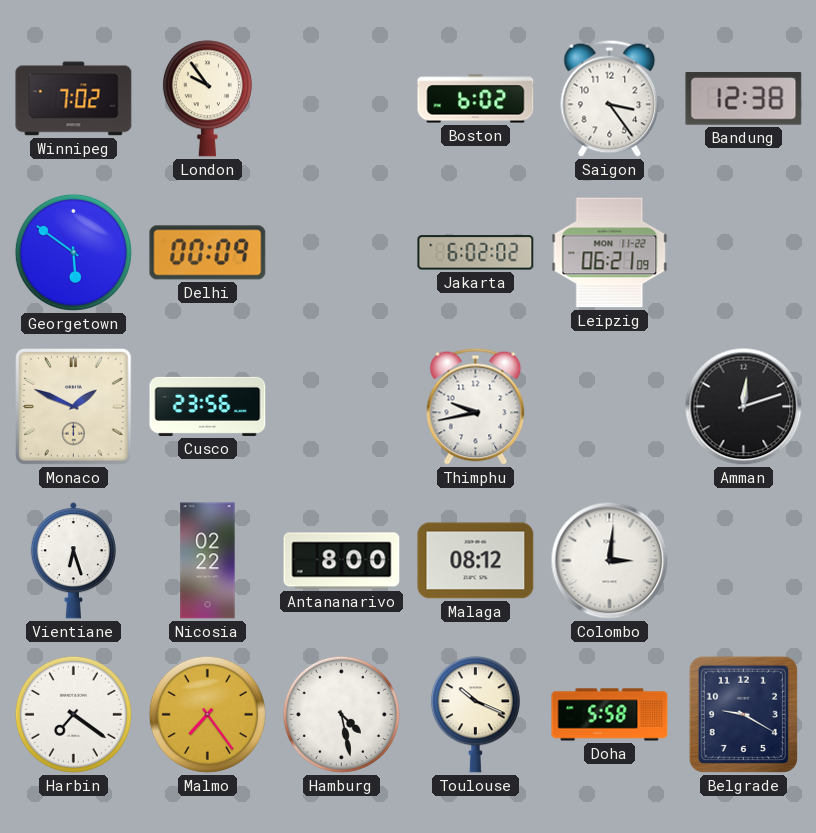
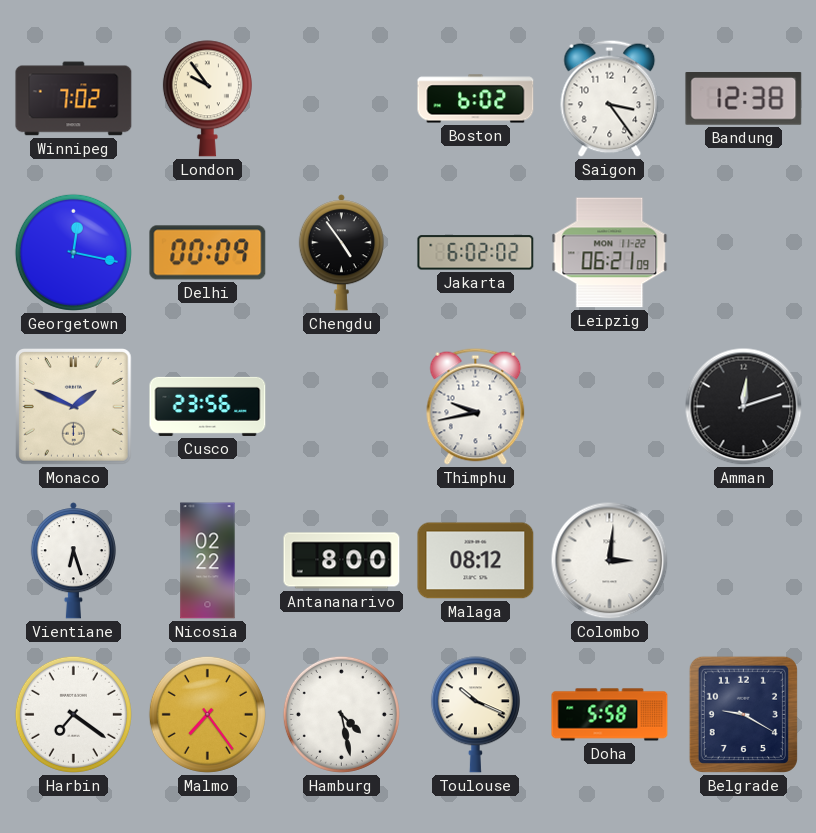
Georgetown: 5:51 -> 12:17
Chengdu: none -> 4:54
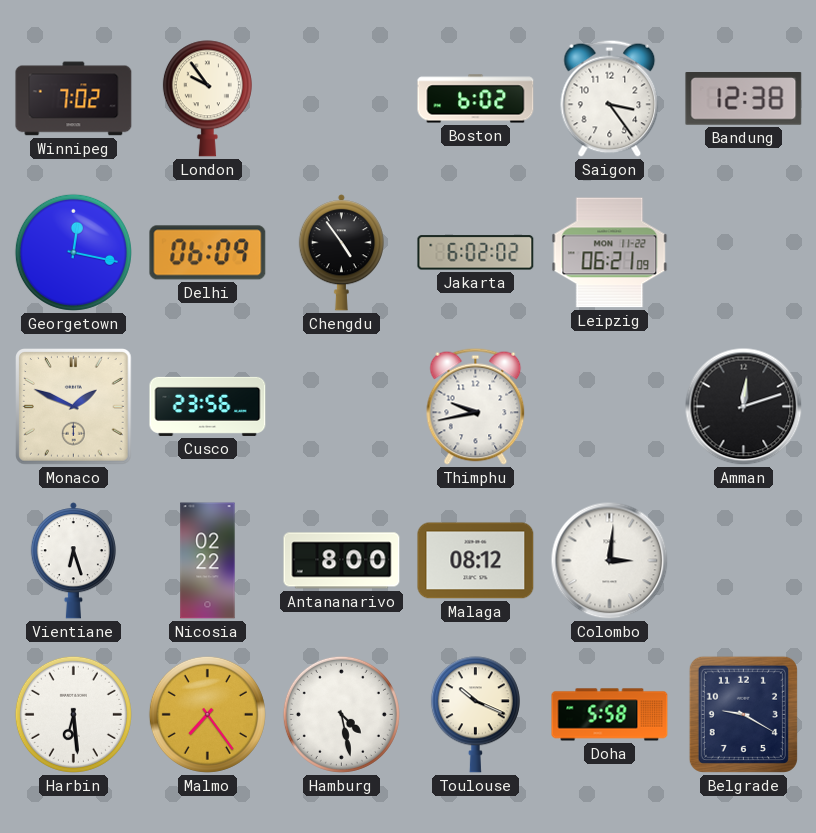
Delhi: 00:09 -> 06:09
Harbin: 7:21 -> 6:29
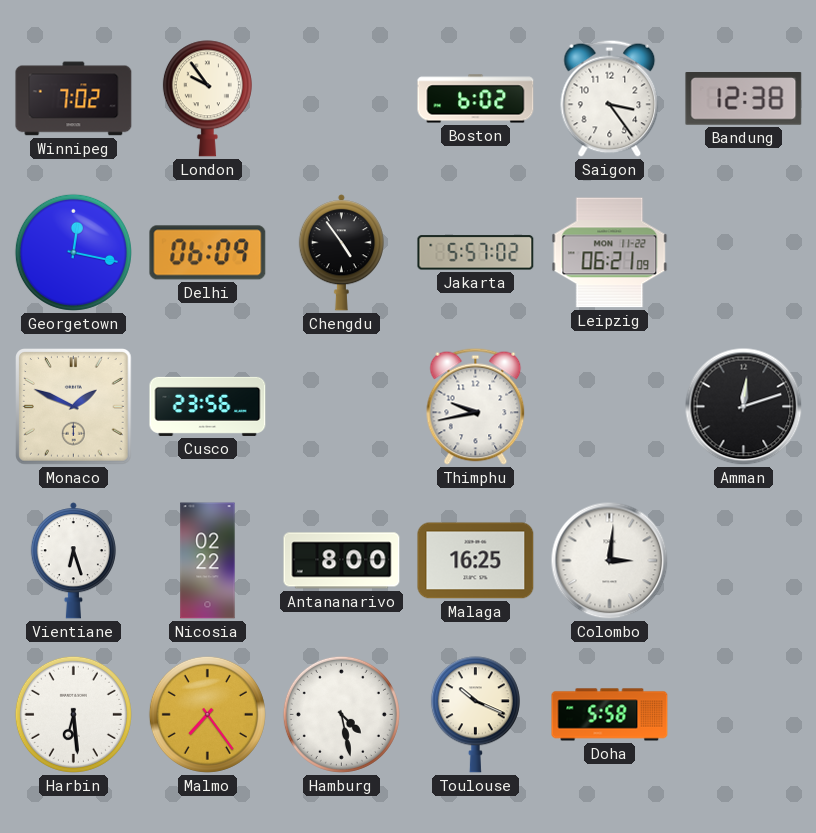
Jakarta: 6:02 -> 5:57
Malaga: 08:12 -> 16:25
Belgrade: 9:20 -> none
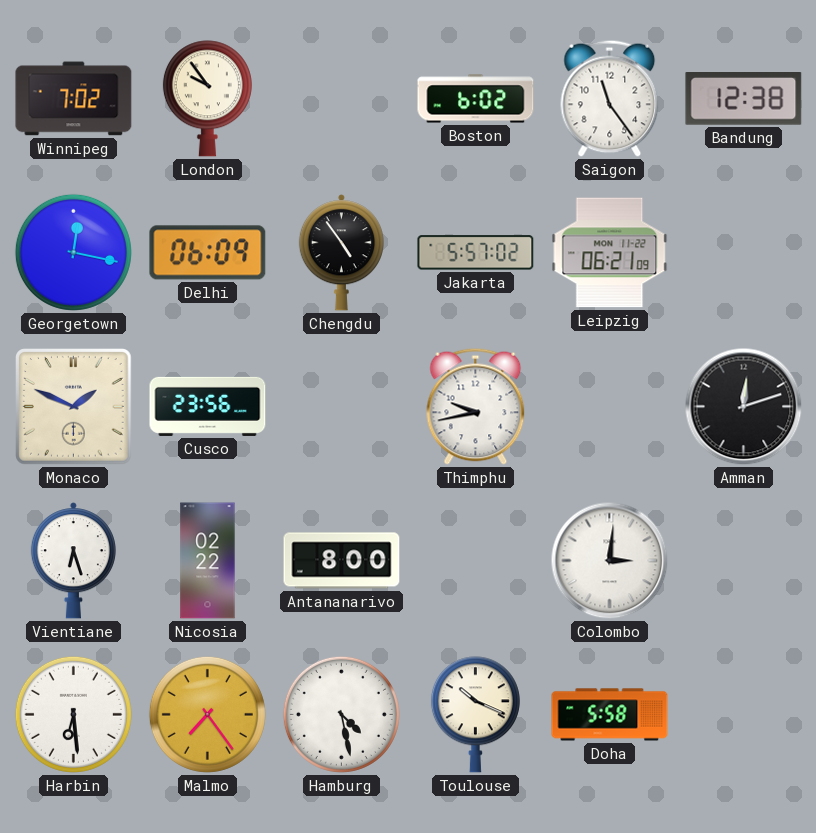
Saigon: 3:24 -> 11:24
Malaga: 16:25 -> none
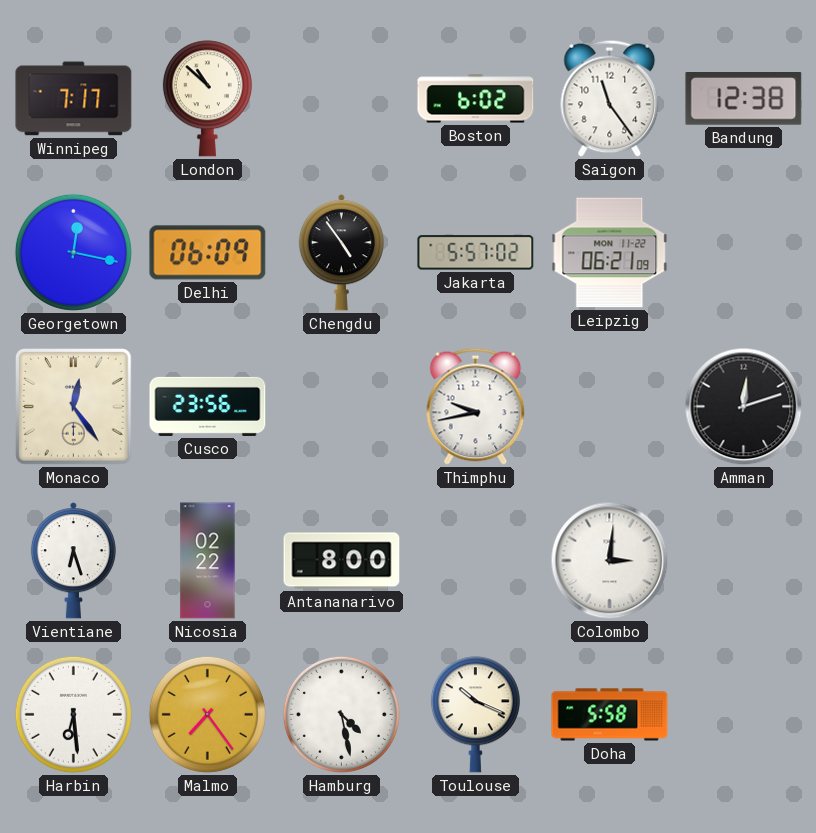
Winnipeg: 7:02 -> 7:17
London: 9:54 -> 10:52
Monaco: 1:49 -> 12:24
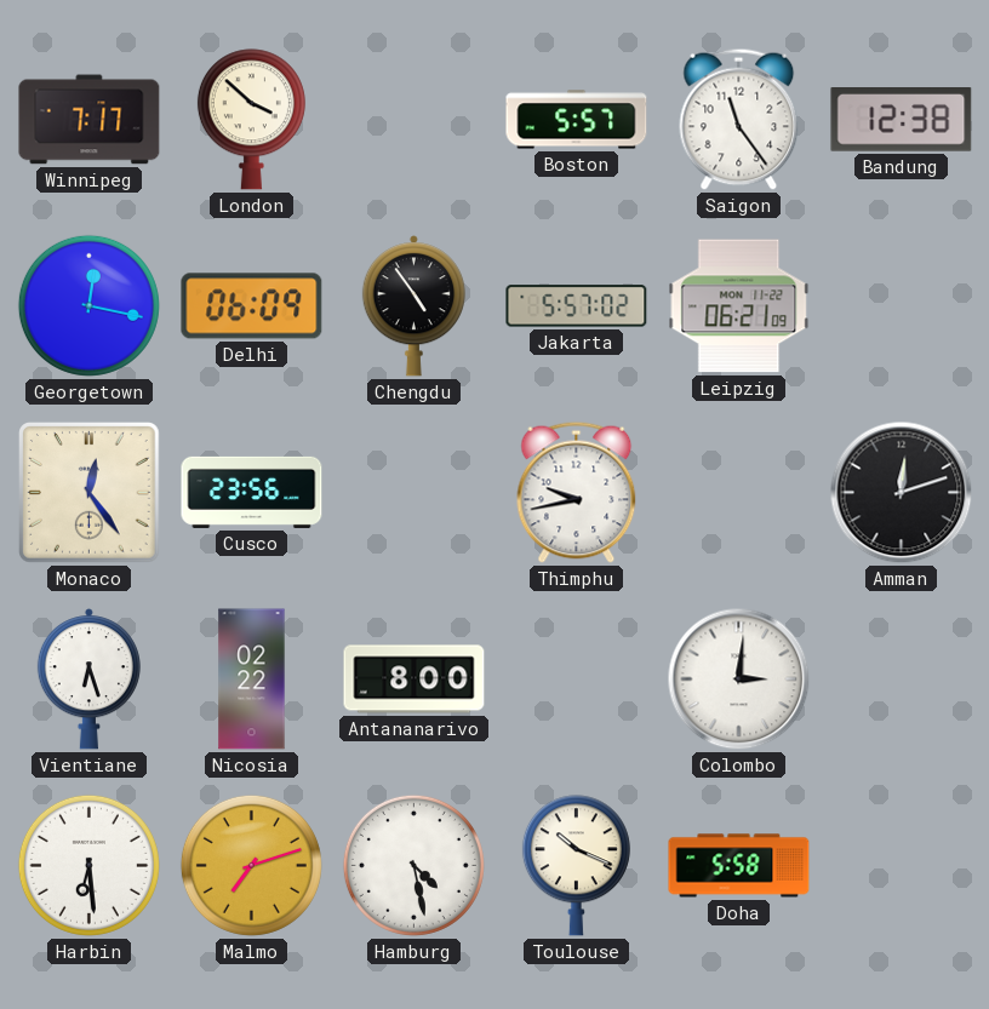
London: 10:52 -> 3:52
Boston: 6:02 -> 5:57
Malmo: 7:24 -> 7:12
